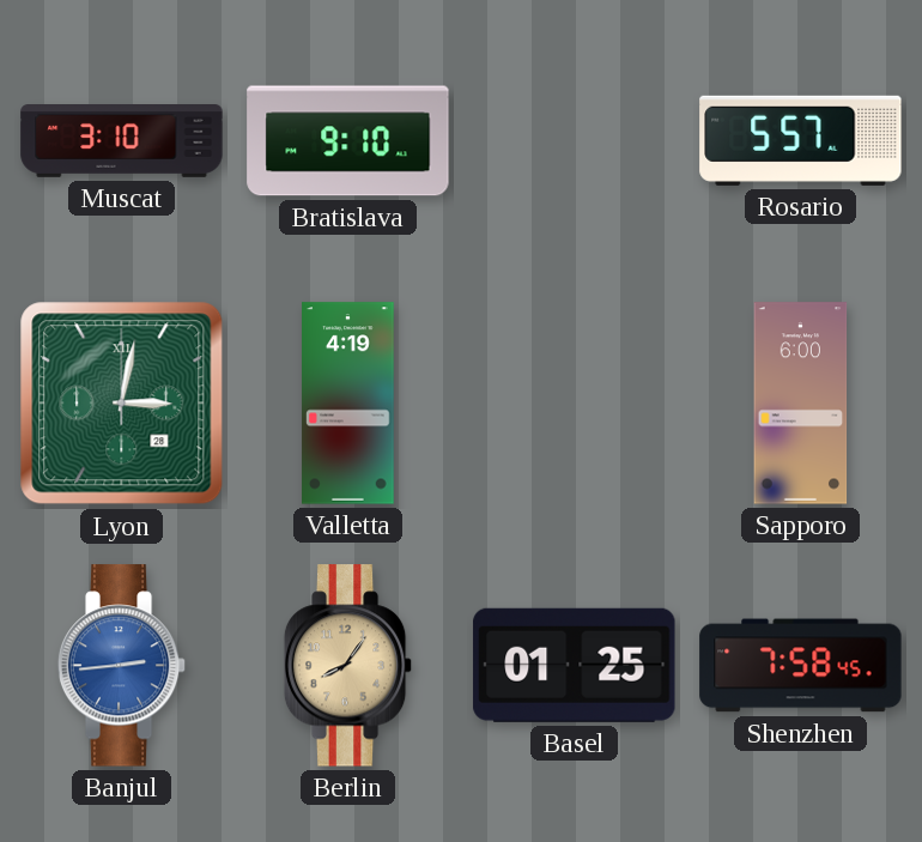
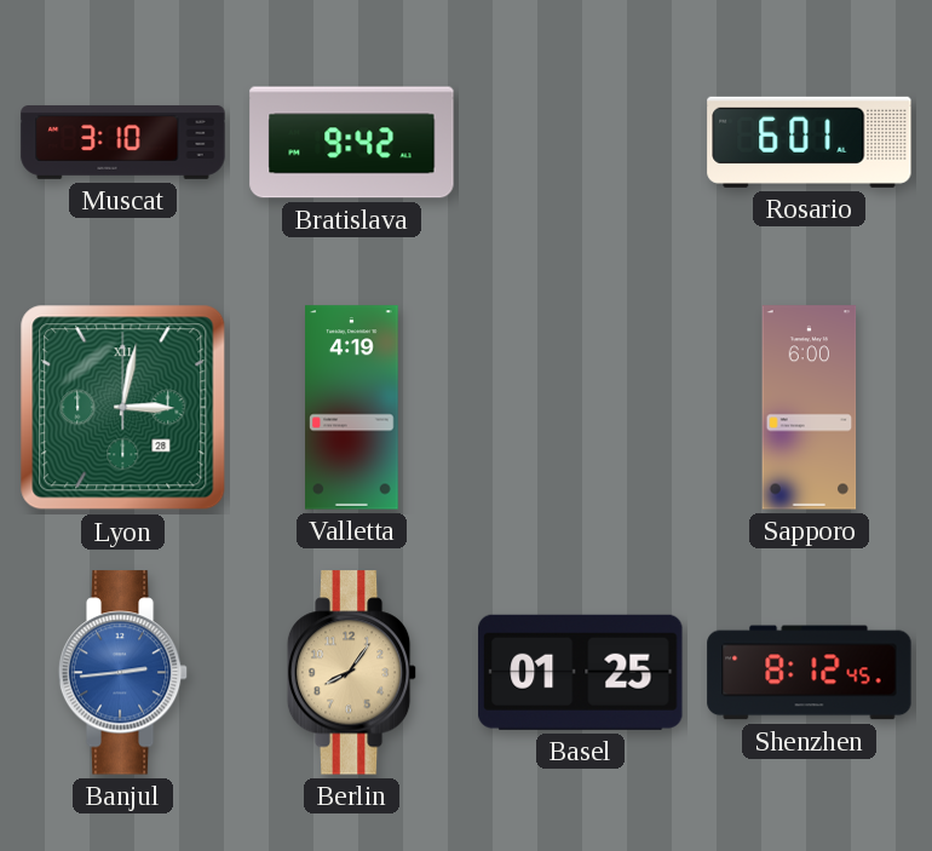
Bratislava: 9:10 -> 9:42
Rosario: 5:57 -> 6:01
Shenzhen: 7:58 -> 8:12
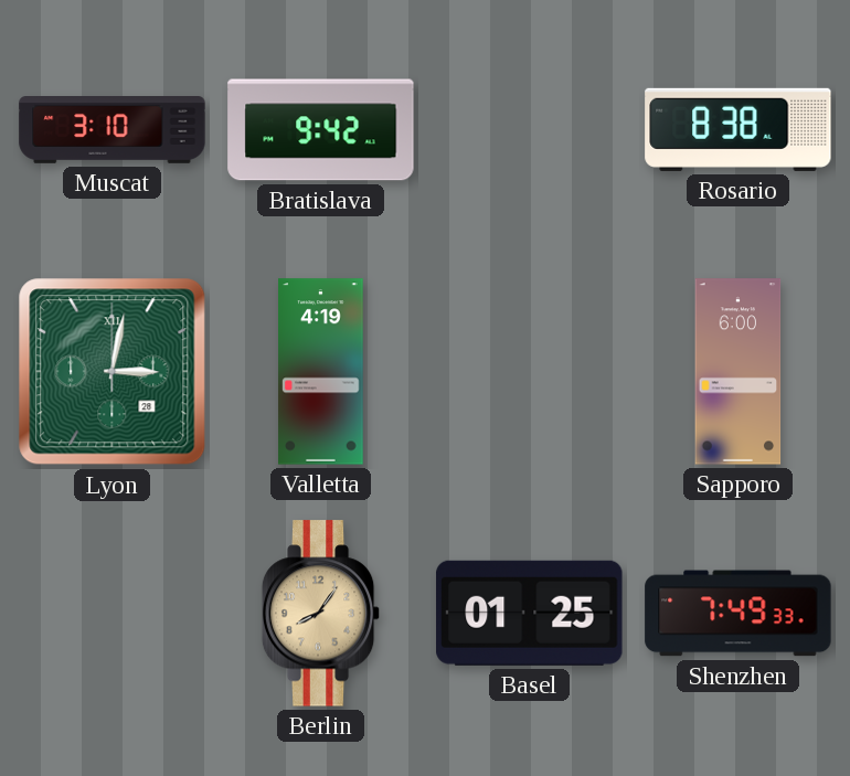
Rosario: 6:01 -> 8:38
Banjul: 2:44 -> none
Shenzhen: 8:12 -> 7:49
